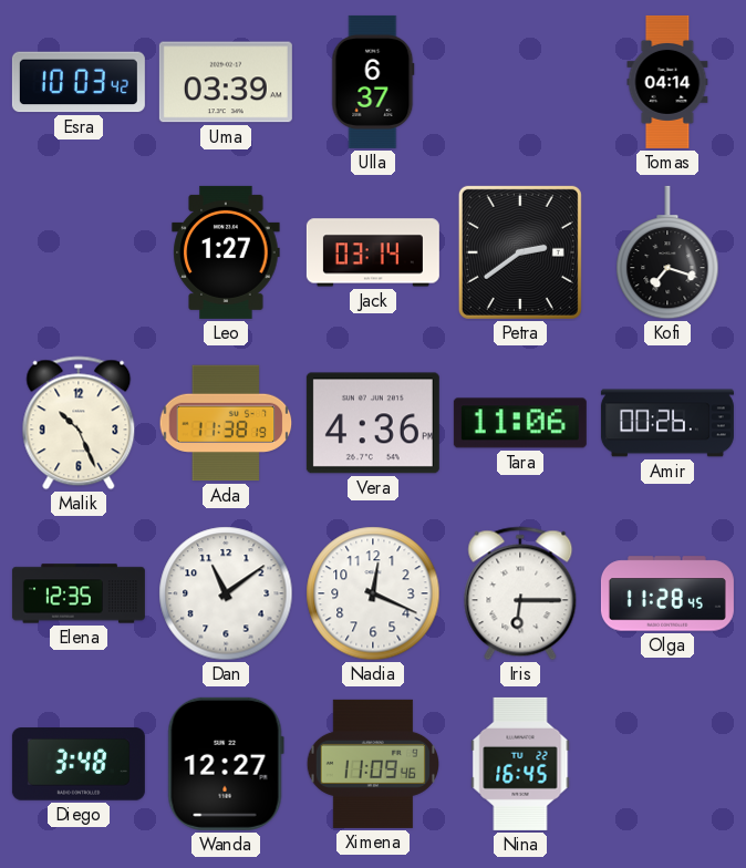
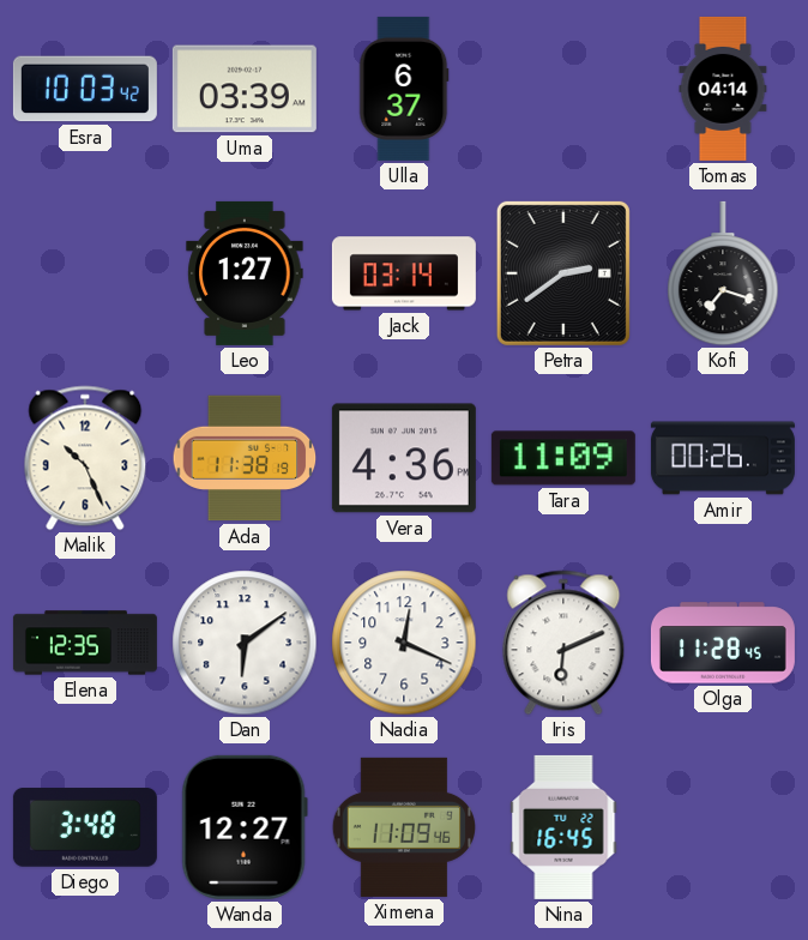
Tara: 11:06 -> 11:09
Dan: 11:09 -> 6:09
Iris: 6:15 -> 6:11
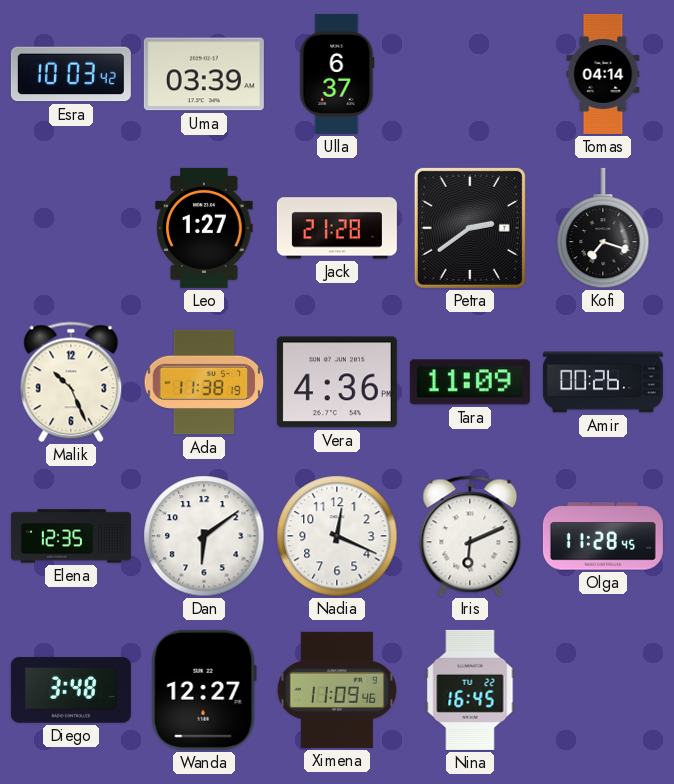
Jack: 03:14 -> 21:28
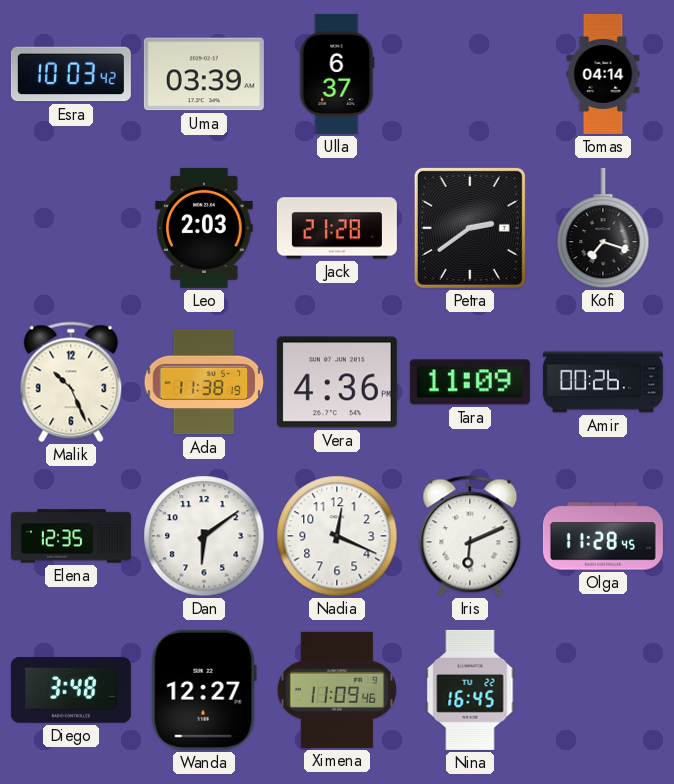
Leo: 1:27 -> 2:03
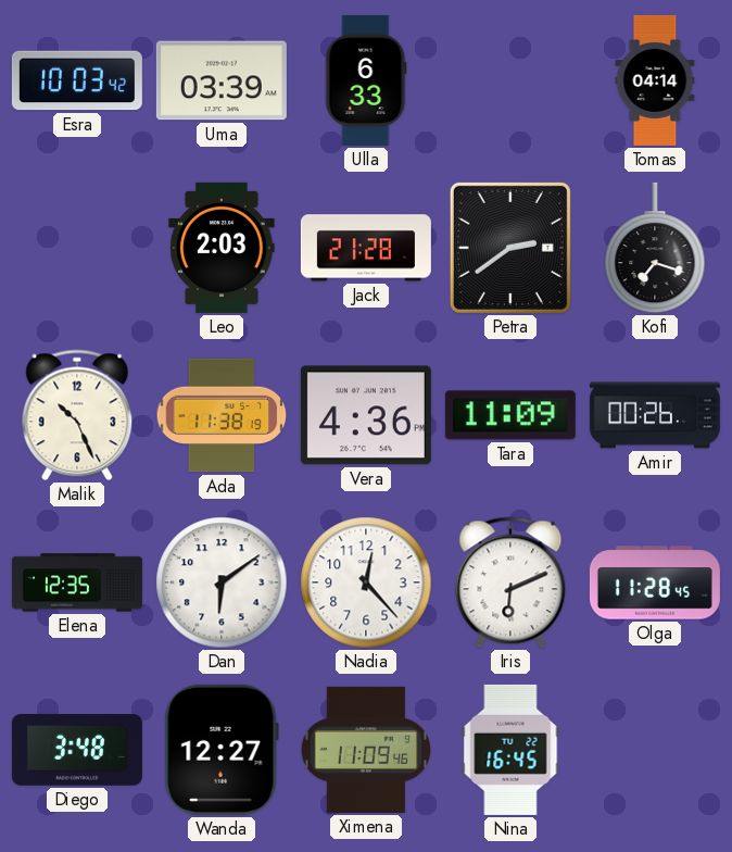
Ulla: 6:37 -> 6:33
Nadia: 12:19 -> 12:23
